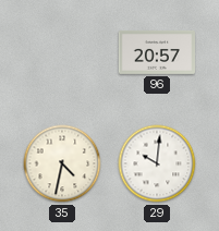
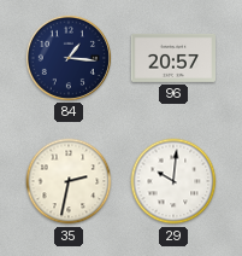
84: none -> 1:16
35: 4:32 -> 2:32
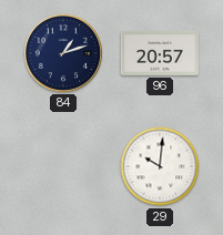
84: 1:16 -> 1:12
35: 2:32 -> none
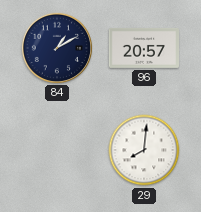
84: 1:12 -> 1:10
29: 10:01 -> 8:01
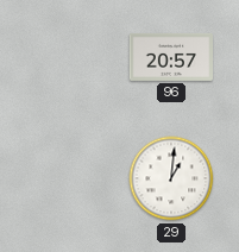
84: 1:10 -> none
29: 8:01 -> 1:01
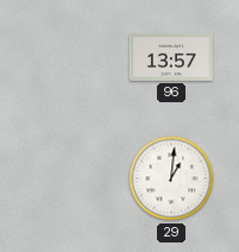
96: 20:57 -> 13:57
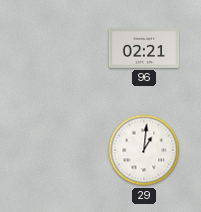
96: 13:57 -> 02:21
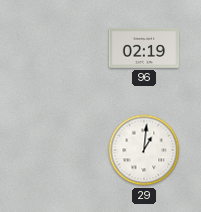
96: 02:21 -> 02:19
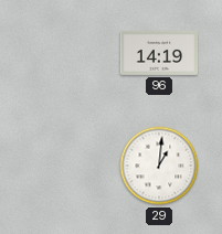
96: 02:19 -> 14:19
